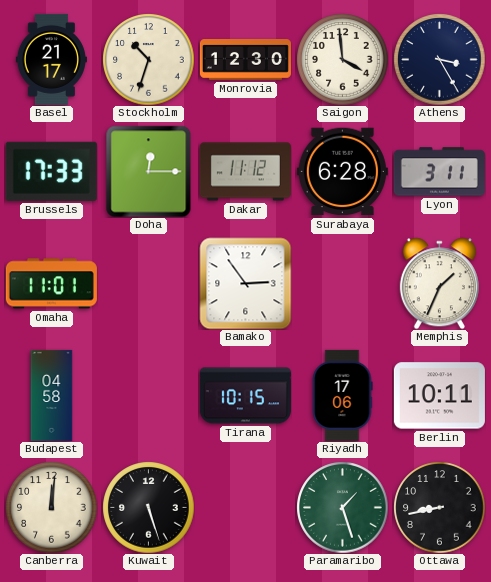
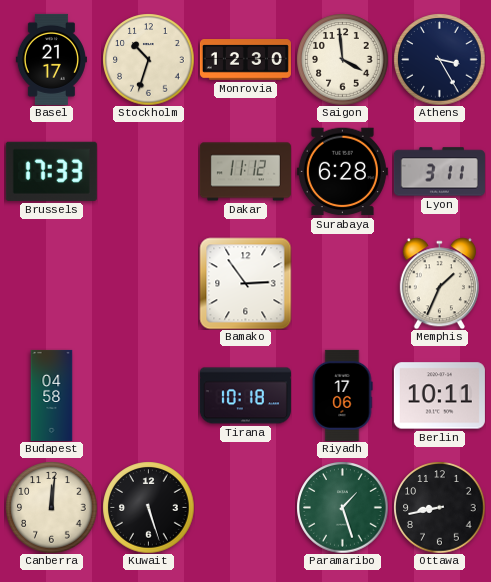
Doha: 12:15 -> none
Omaha: 11:01 -> none
Tirana: 10:15 -> 10:18
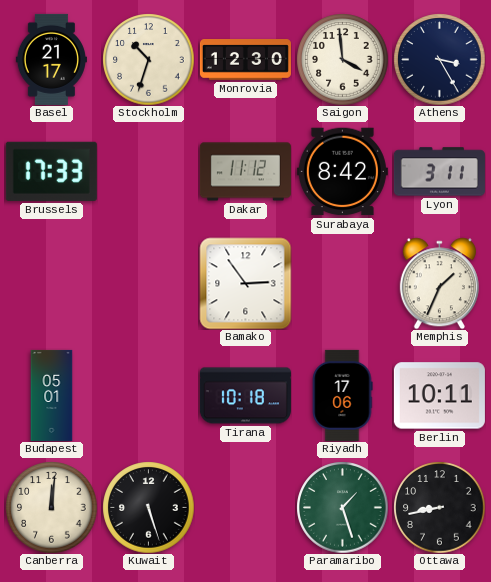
Surabaya: 6:28 -> 8:42
Budapest: 04:58 -> 05:01
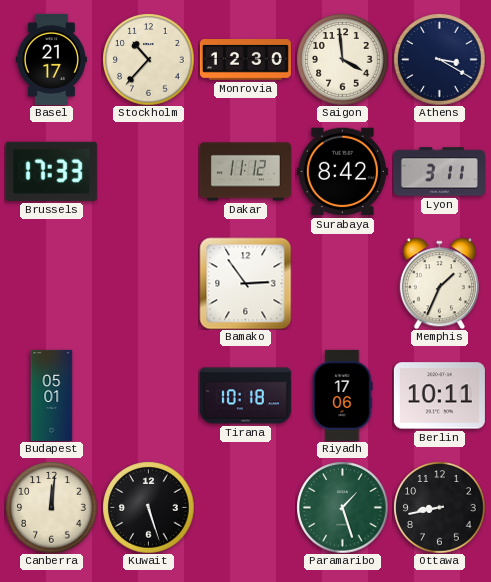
Stockholm: 10:33 -> 10:37
Athens: 3:25 -> 3:20
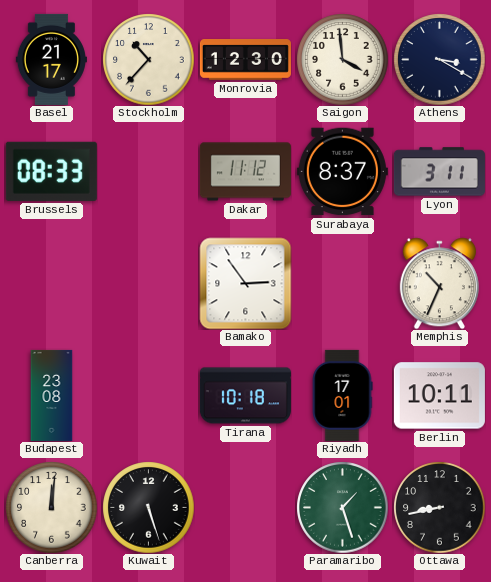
Brussels: 17:33 -> 08:33
Surabaya: 8:42 -> 8:37
Memphis: 1:34 -> 10:34
Budapest: 05:01 -> 23:08
Riyadh: 17:06 -> 17:01
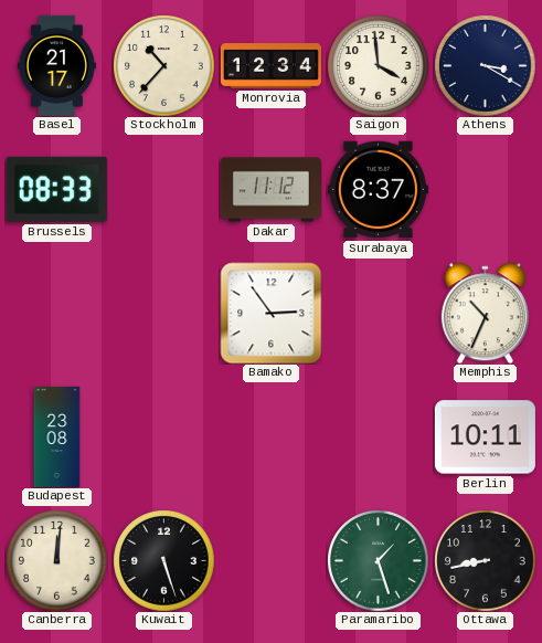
Monrovia: 12:30 -> 12:34
Lyon: 3:11 -> none
Tirana: 10:18 -> none
Riyadh: 17:01 -> none
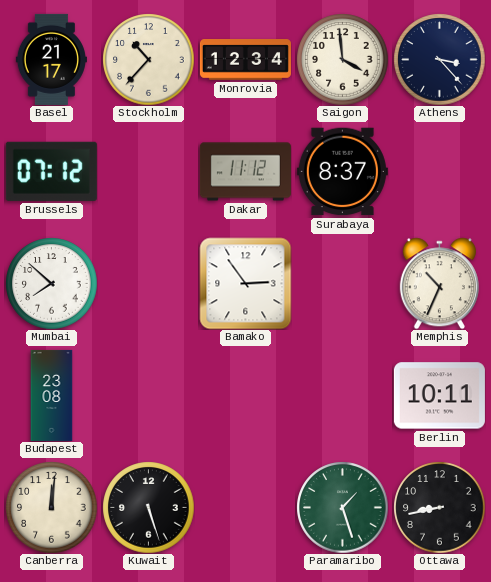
Athens: 3:20 -> 3:23
Brussels: 08:33 -> 07:12
Mumbai: none -> 7:52
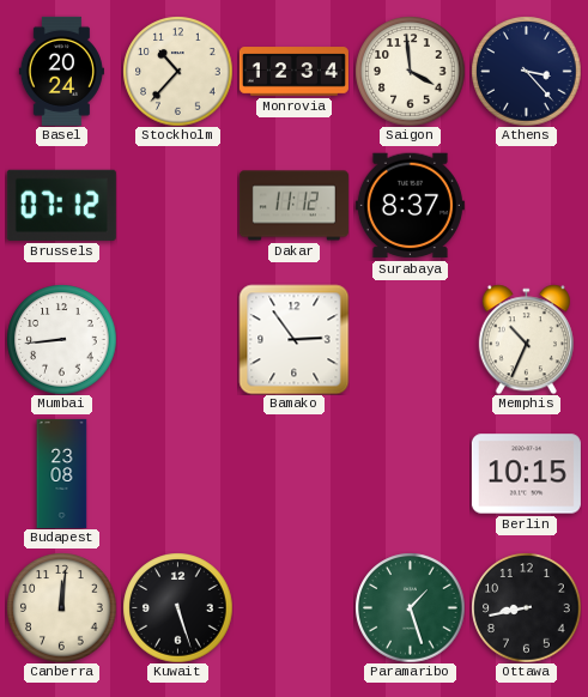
Basel: 21:17 -> 20:24
Mumbai: 7:52 -> 8:44
Berlin: 10:11 -> 10:15
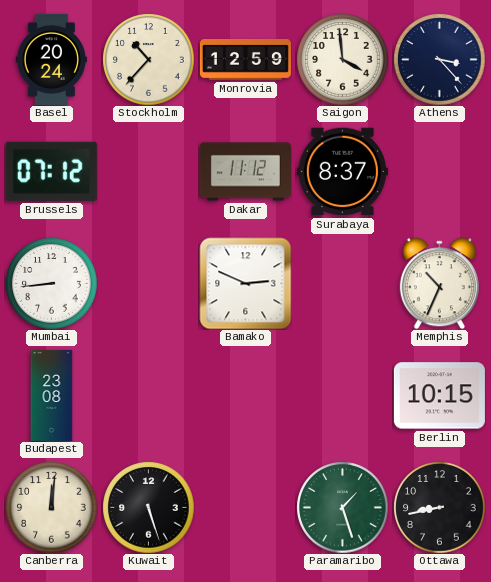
Monrovia: 12:34 -> 12:59
Bamako: 2:54 -> 2:49
